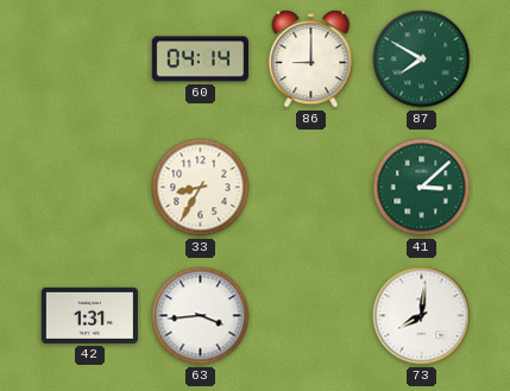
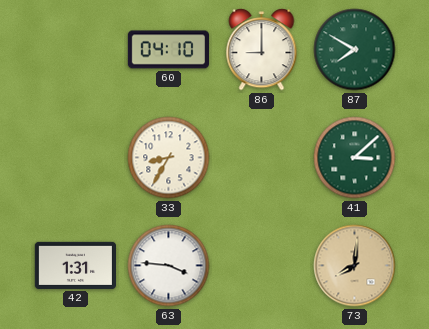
60: 04:14 -> 04:10
63: 3:44 -> 3:46
73 dial: white -> champagne
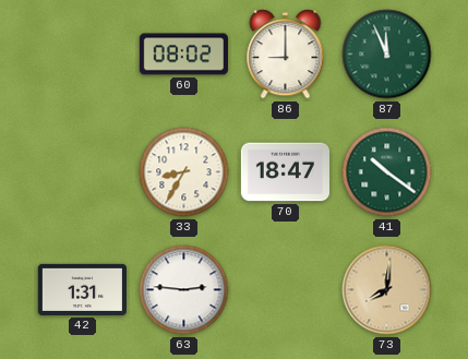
60: 04:10 -> 08:02
87: 7:50 -> 11:56
70: none -> 18:47
41: 3:08 -> 10:21
63: 3:46 -> 2:46
